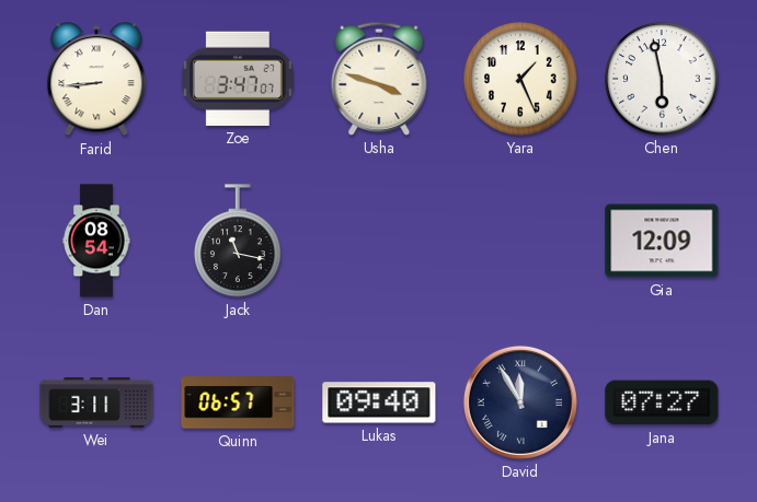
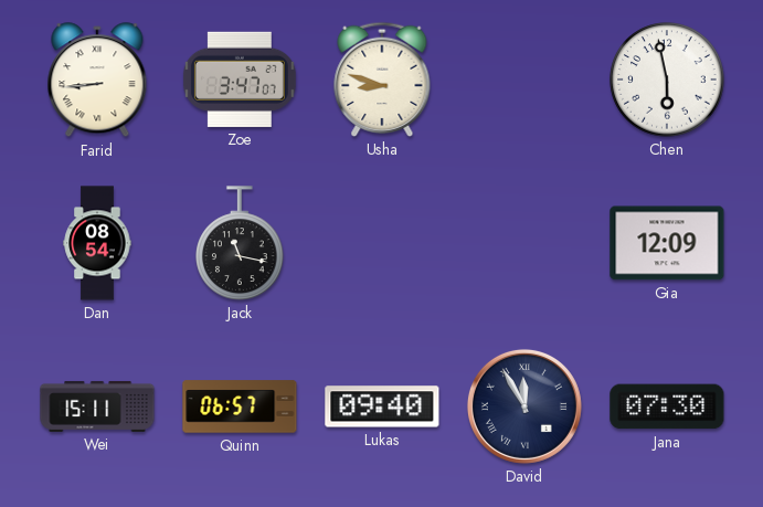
Usha: 3:48 -> 8:48
Yara: 1:26 -> none
Wei: 3:11 -> 15:11
Jana: 07:27 -> 07:30
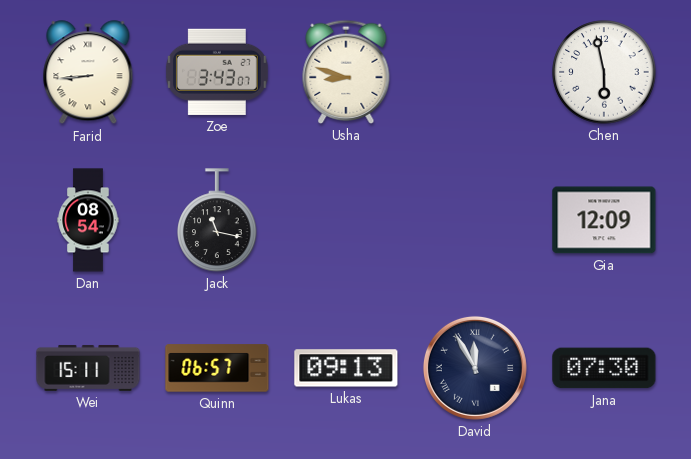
Zoe: 3:47 -> 3:43
Lukas: 09:40 -> 09:13
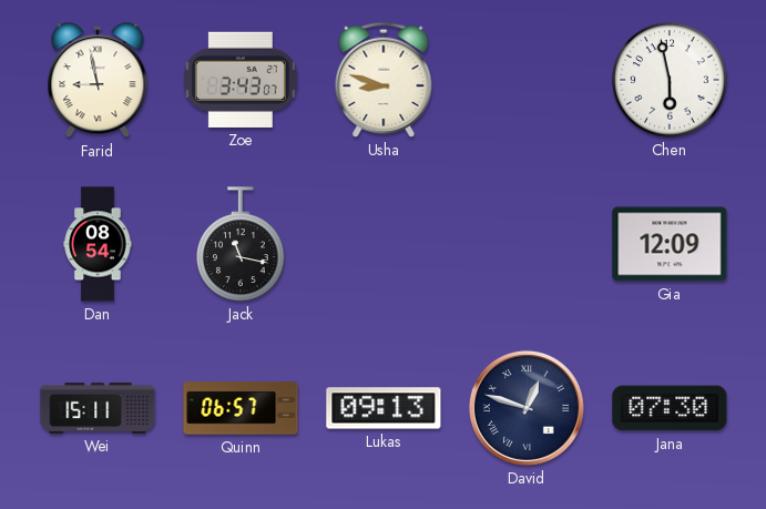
Farid: 8:44 -> 8:58
David: 11:55 -> 12:48
